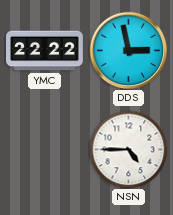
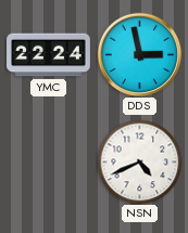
YMC: 22:22 -> 22:24
NSN: 4:45 -> 4:41
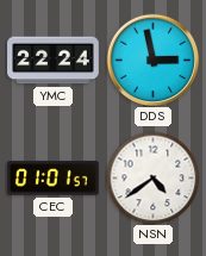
CEC: none -> 01:01
NSN: 4:41 -> 4:39
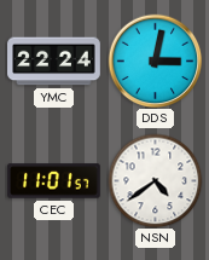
DDS: 2:58 -> 3:02
CEC: 01:01 -> 11:01
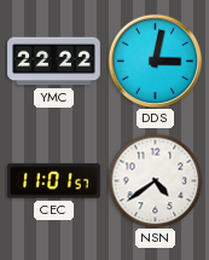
YMC: 22:24 -> 22:22
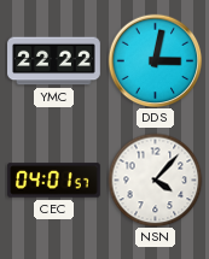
CEC: 11:01 -> 04:01
NSN: 4:39 -> 4:07
